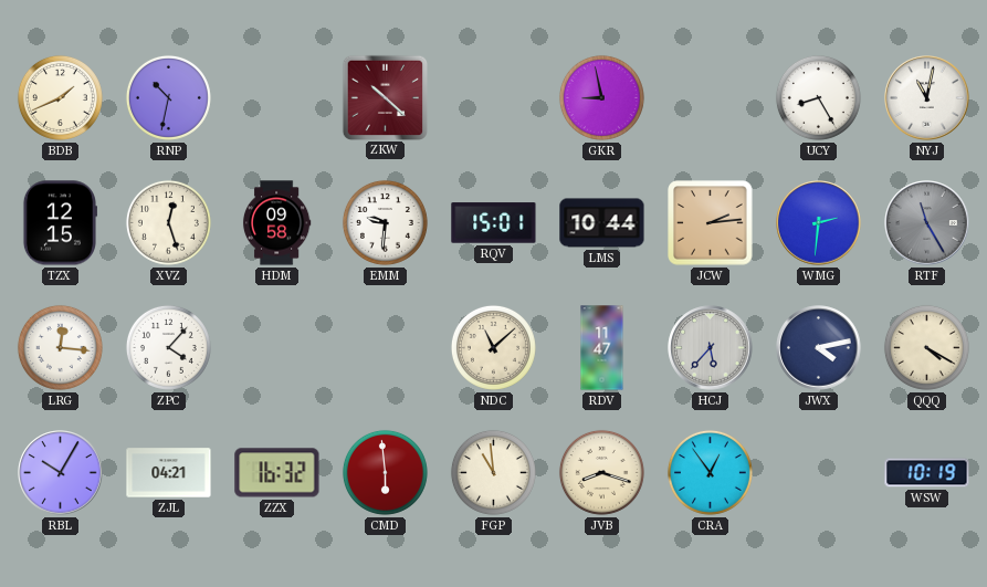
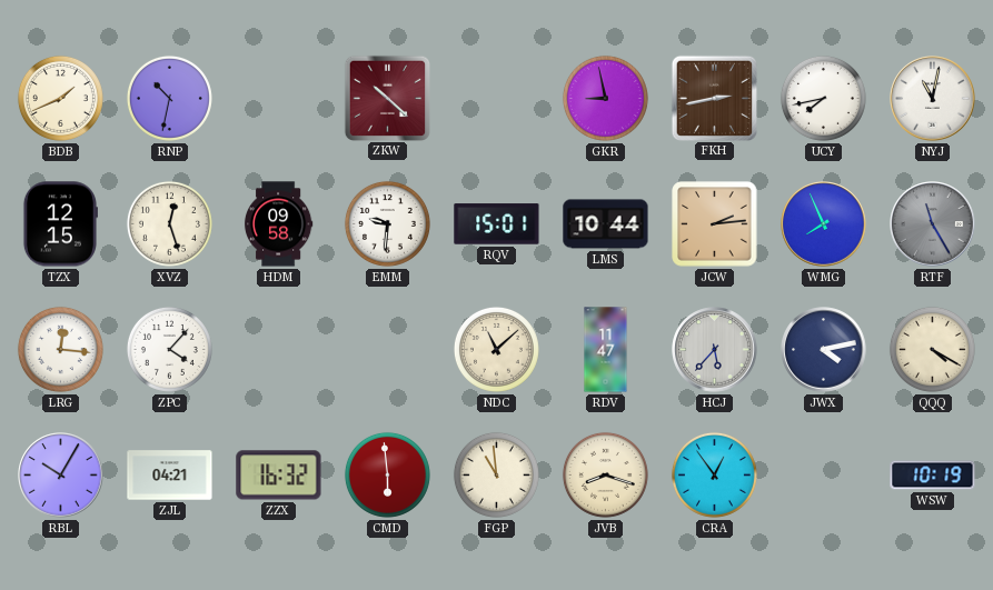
FKH: none -> 2:43
UCY: 8:25 -> 7:43
WMG: 2:31 -> 7:56
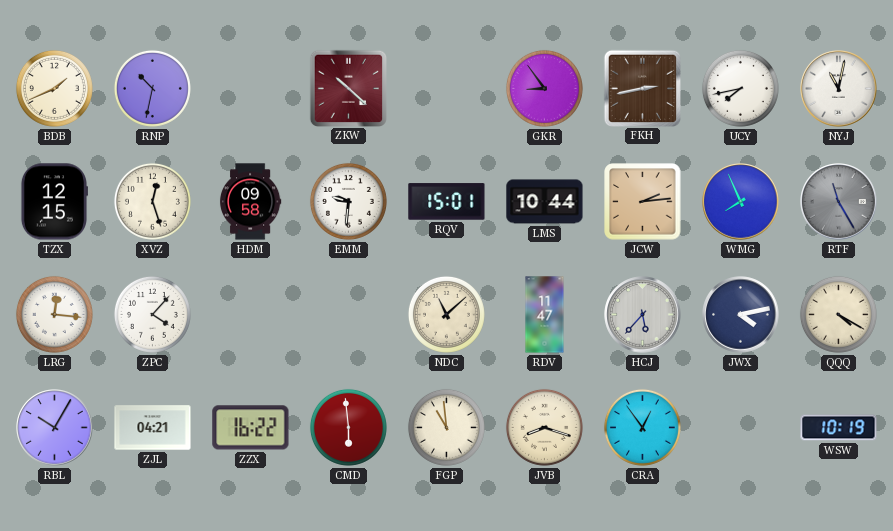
GKR: 8:58 -> 8:54
ZZX: 16:32 -> 16:22
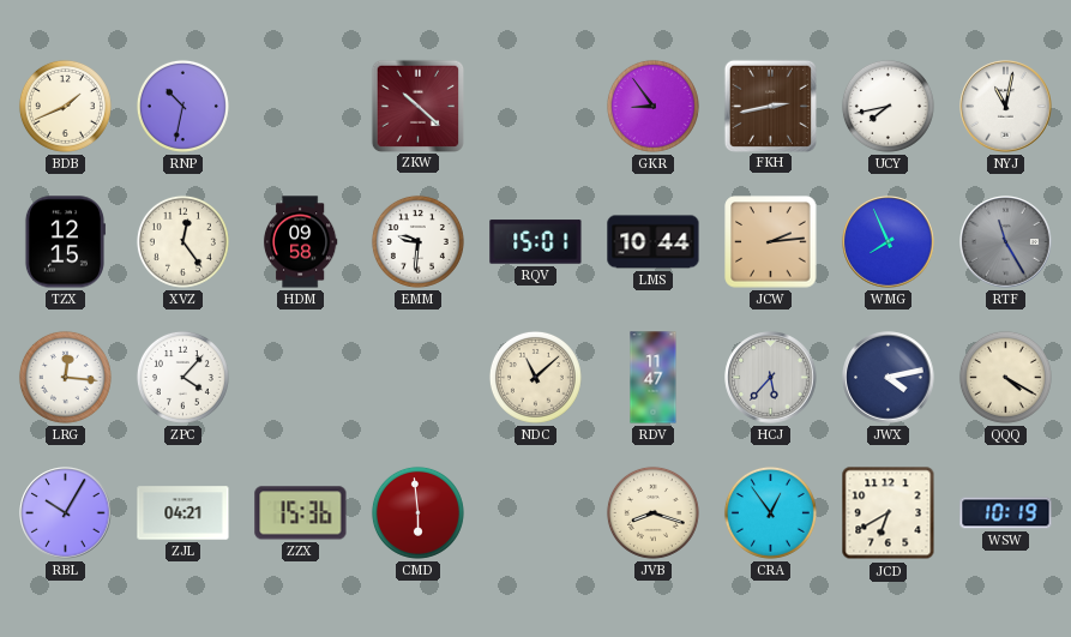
XVZ: 12:27 -> 12:24
ZZX: 16:22 -> 15:36
FGP: 10:59 -> none
JCD: none -> 6:40
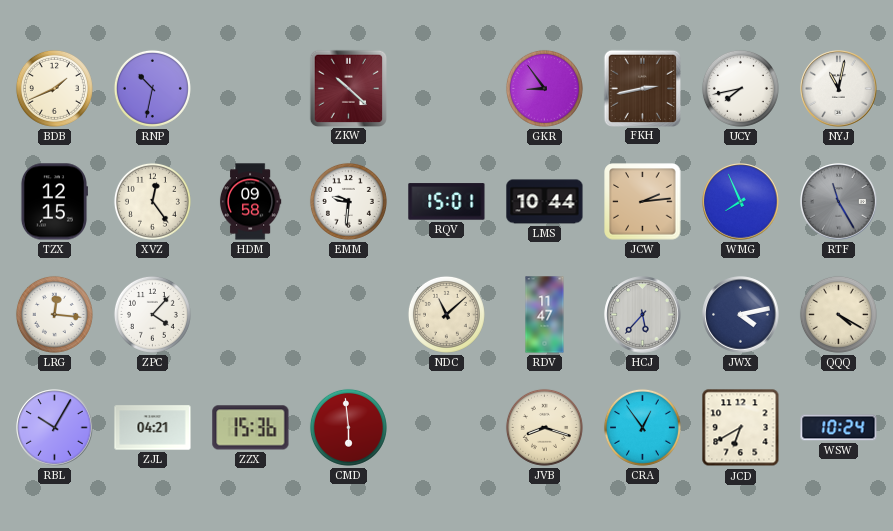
WSW: 10:19 -> 10:24
